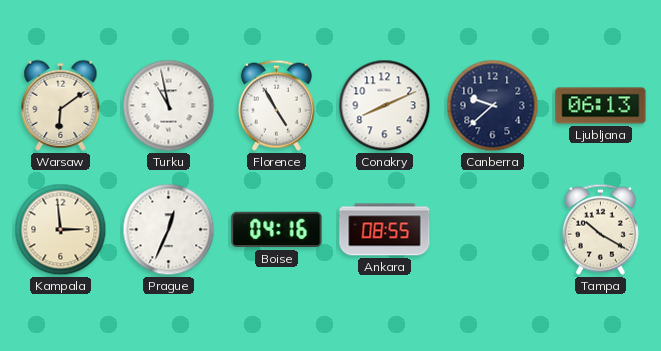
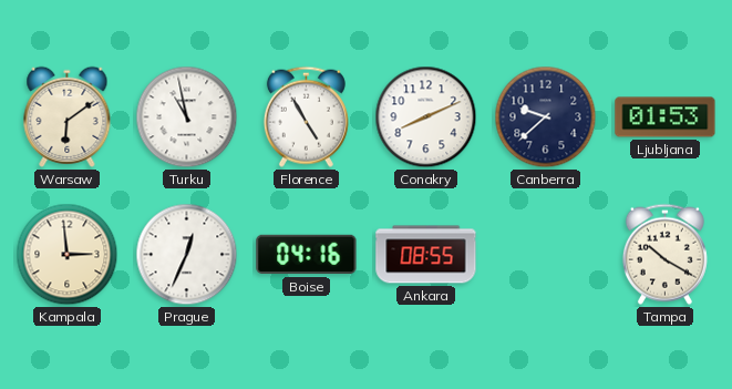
Ljubljana: 06:13 -> 01:53
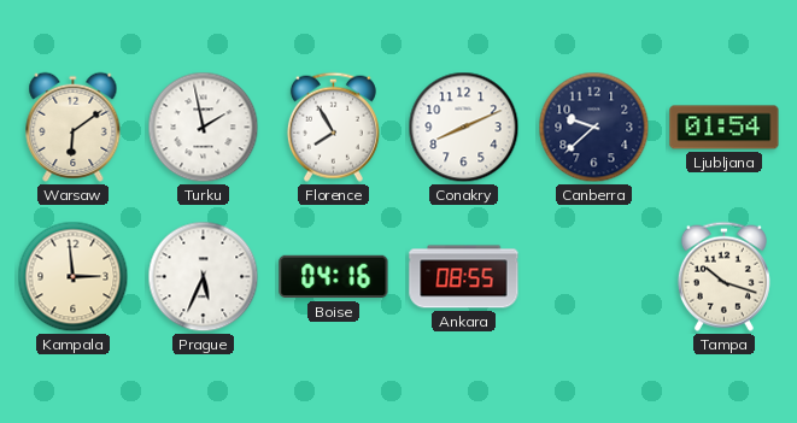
Turku: 10:58 -> 1:58
Florence: 4:55 -> 7:55
Ljubljana: 01:53 -> 01:54
Prague: 12:34 -> 5:34
Tampa: 10:20 -> 10:18
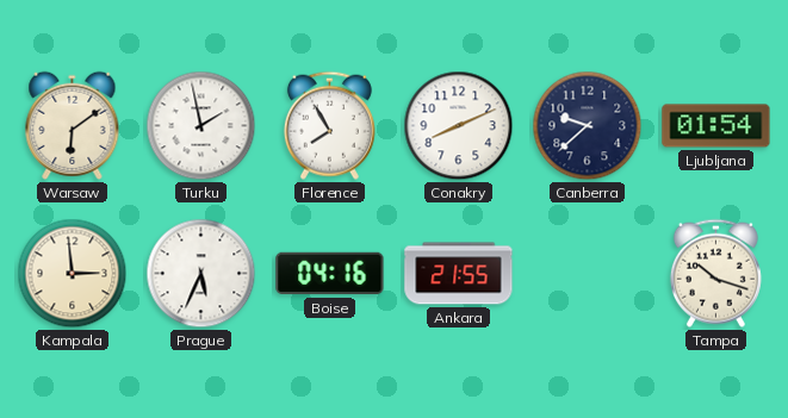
Ankara: 08:55 -> 21:55
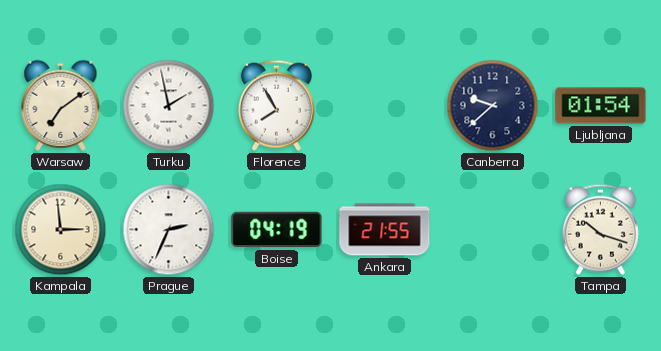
Warsaw: 6:09 -> 7:09
Conakry: 8:11 -> none
Prague: 5:34 -> 2:34
Boise: 04:16 -> 04:19
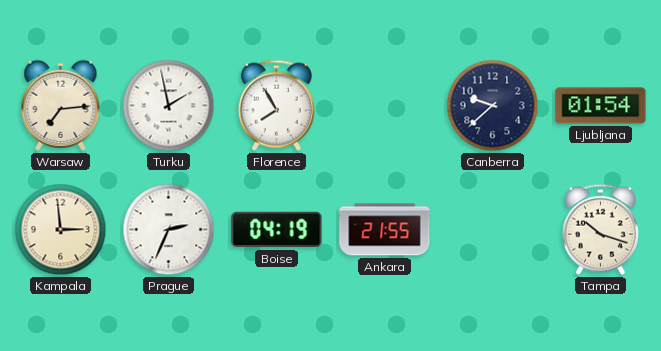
Warsaw: 7:09 -> 7:14
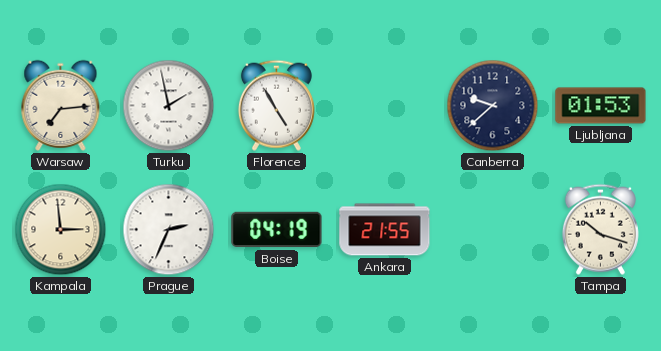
Florence: 7:55 -> 4:55
Ljubljana: 01:54 -> 01:53
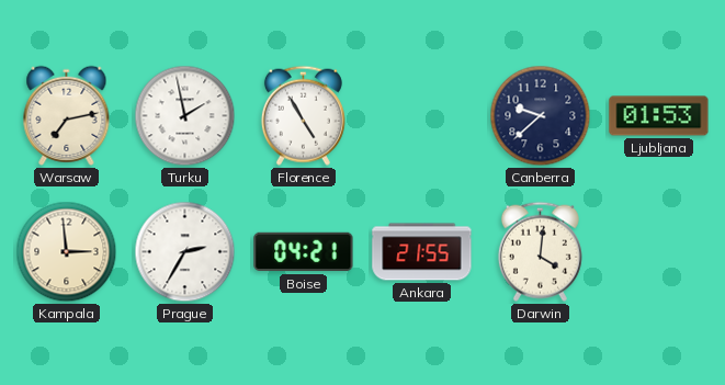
Warsaw: 7:14 -> 7:13
Prague: 2:34 -> 2:35
Boise: 04:19 -> 04:21
Darwin: none -> 4:01
Tampa: 10:18 -> none
